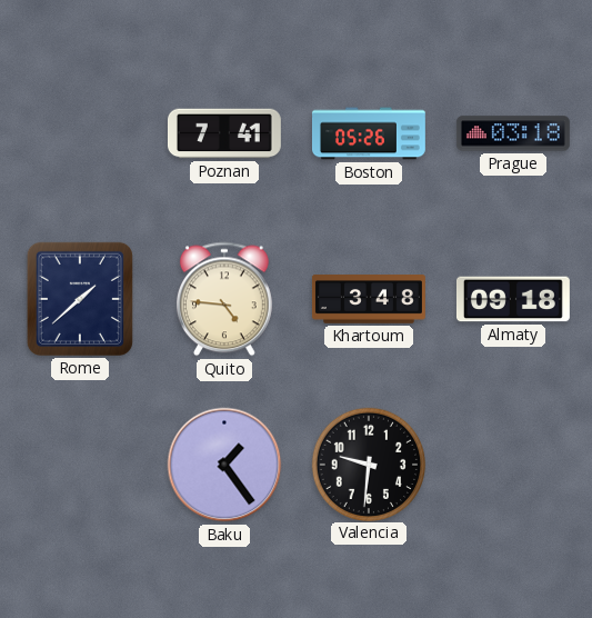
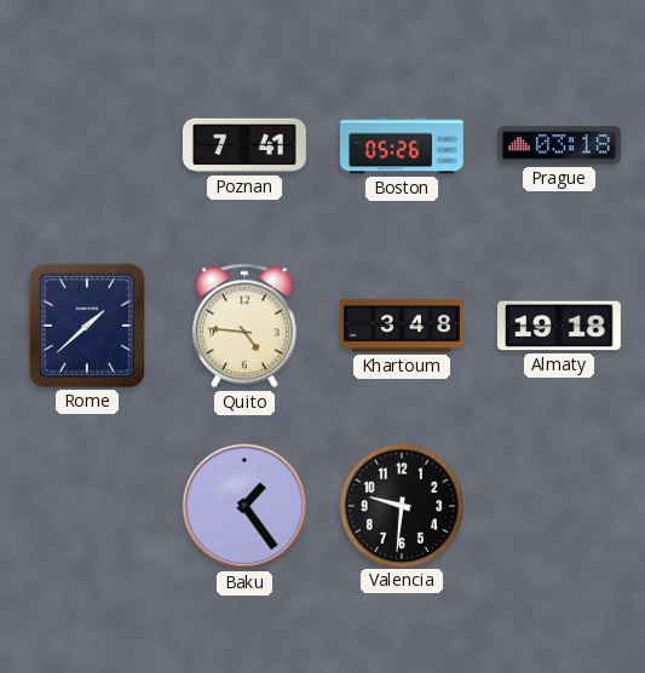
Almaty: 09:18 -> 19:18
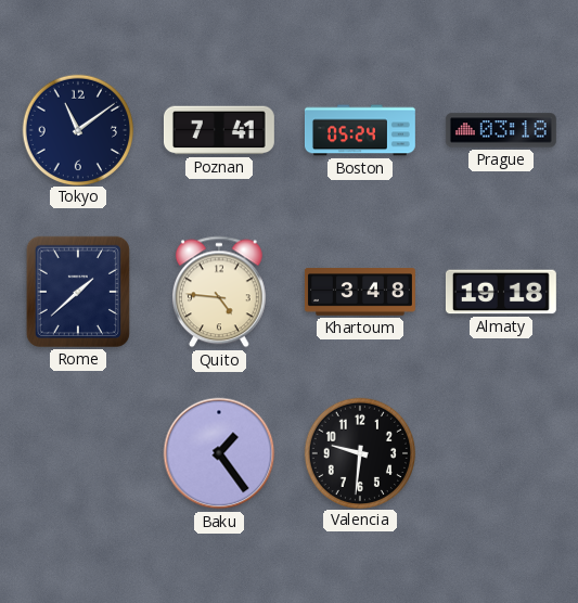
Tokyo: none -> 11:09
Boston: 05:26 -> 05:24
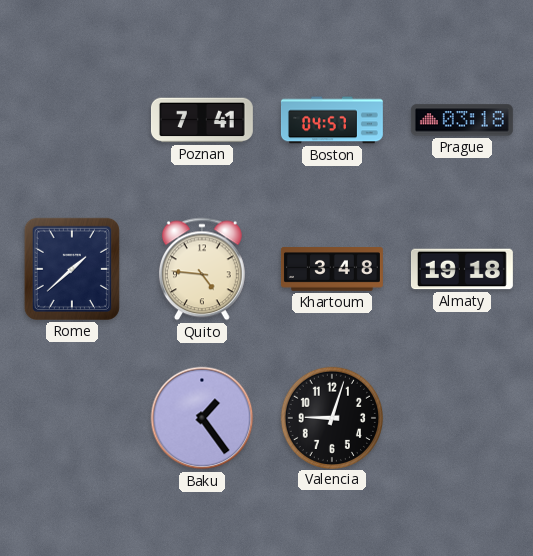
Tokyo: 11:09 -> none
Boston: 05:24 -> 04:57
Valencia: 9:31 -> 9:03
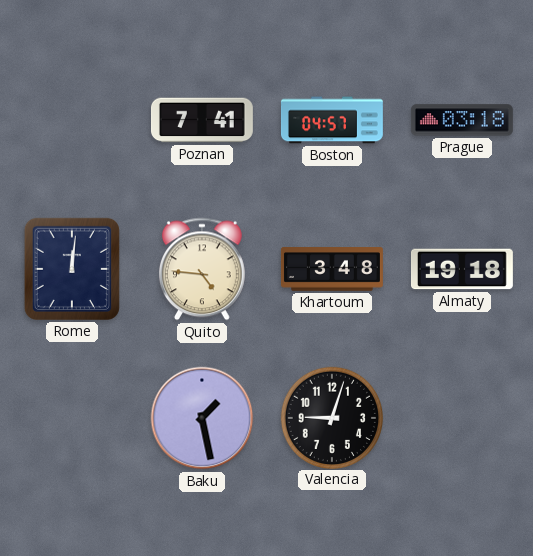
Rome: 1:38 -> 12:01
Baku: 1:24 -> 1:28
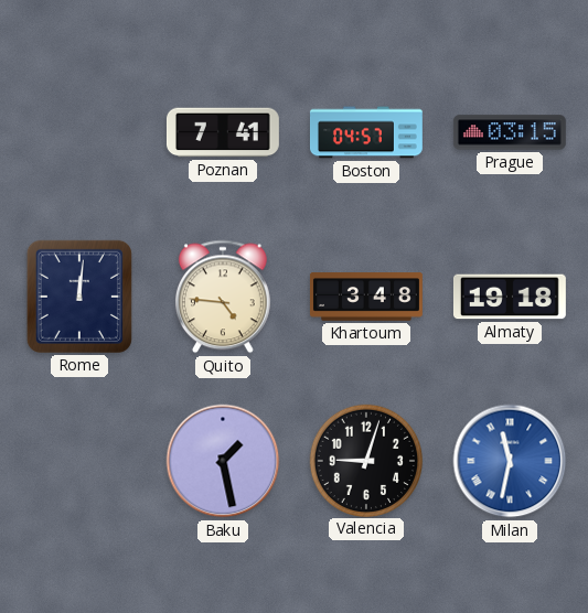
Prague: 03:18 -> 03:15
Milan: none -> 11:32
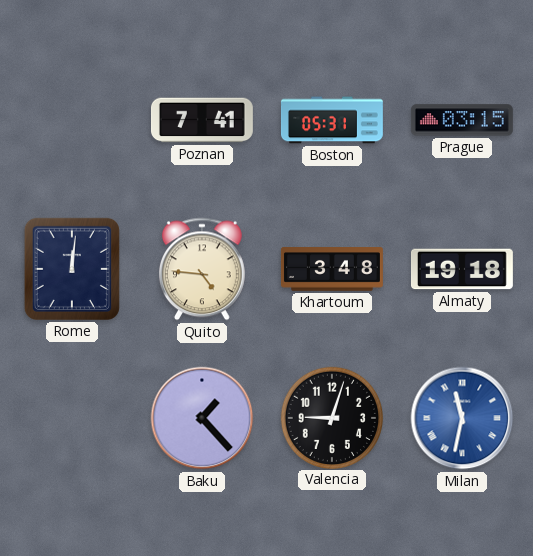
Boston: 04:57 -> 05:31
Baku: 1:28 -> 1:23
